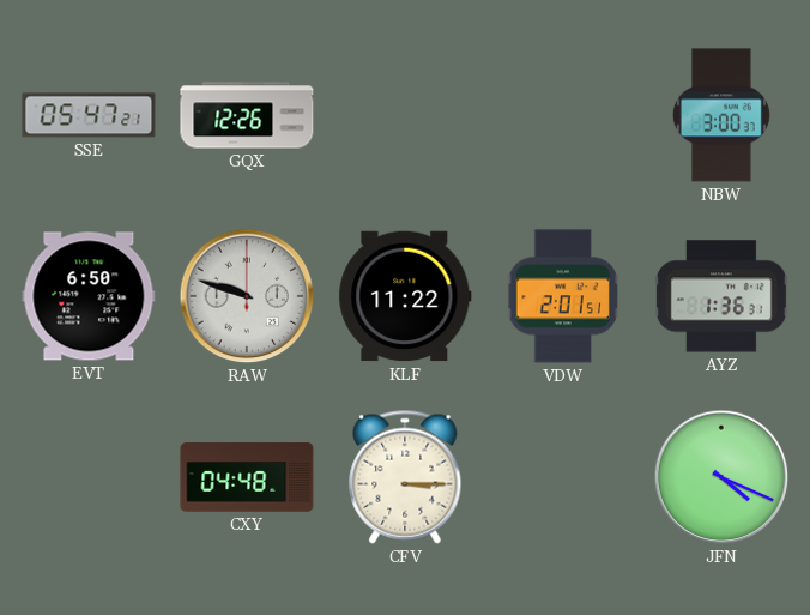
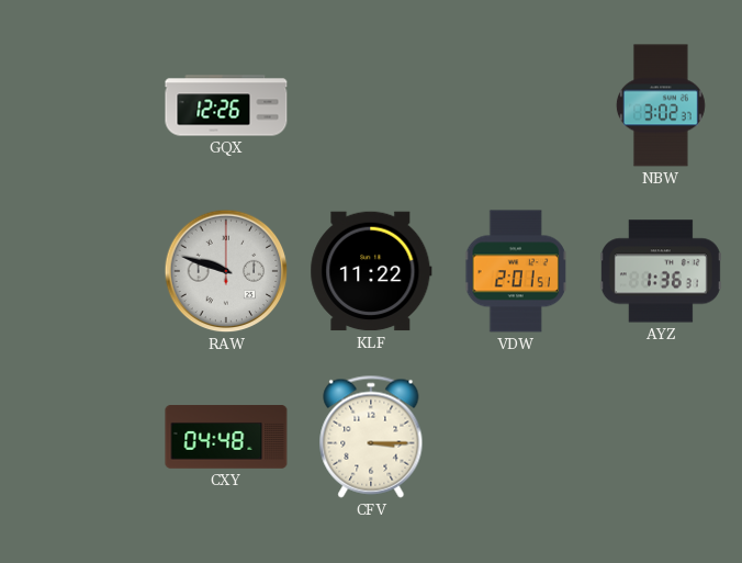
SSE: 05:47 -> none
NBW: 3:00 -> 3:02
EVT: 6:50 -> none
JFN: 4:19 -> none
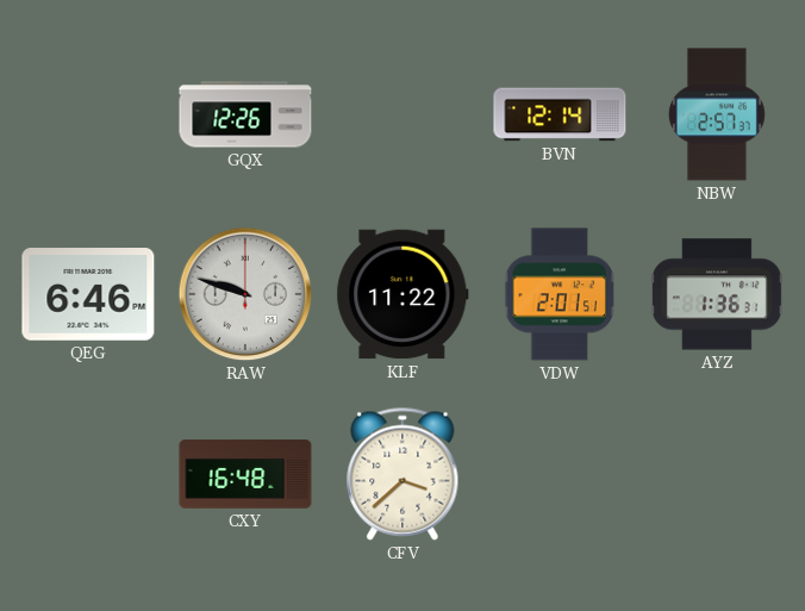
BVN: none -> 12:14
NBW: 3:02 -> 2:57
QEG: none -> 6:46
CXY: 04:48 -> 16:48
CFV: 3:15 -> 3:38
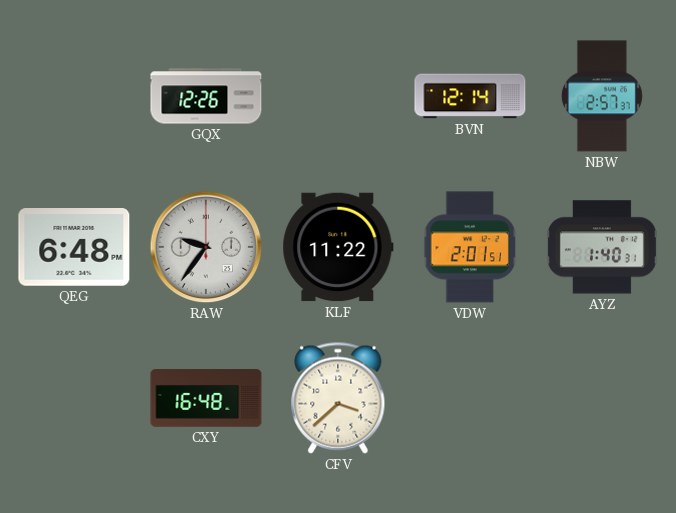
QEG: 6:46 -> 6:48
RAW: 9:48 -> 9:36
AYZ: 1:36 -> 1:40
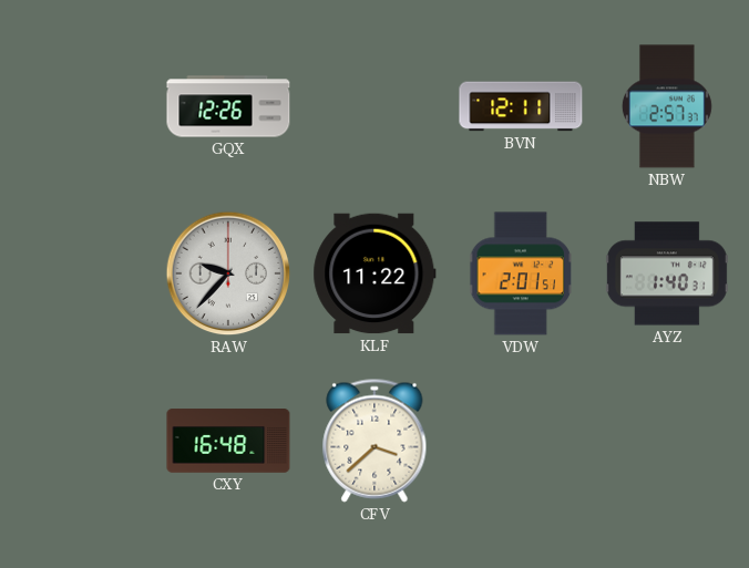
BVN: 12:14 -> 12:11
QEG: 6:48 -> none
RAW: 9:36 -> 9:37
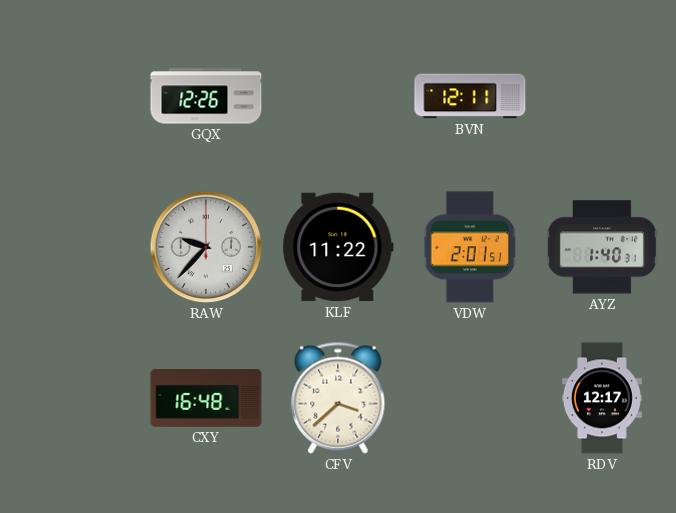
NBW: 2:57 -> none
RDV: none -> 12:17
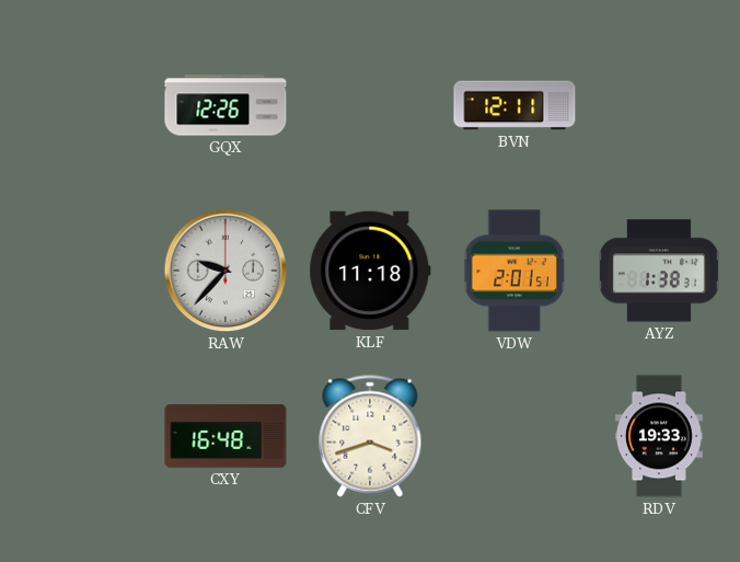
KLF: 11:22 -> 11:18
AYZ: 1:40 -> 1:38
CFV: 3:38 -> 3:42
RDV: 12:17 -> 19:33
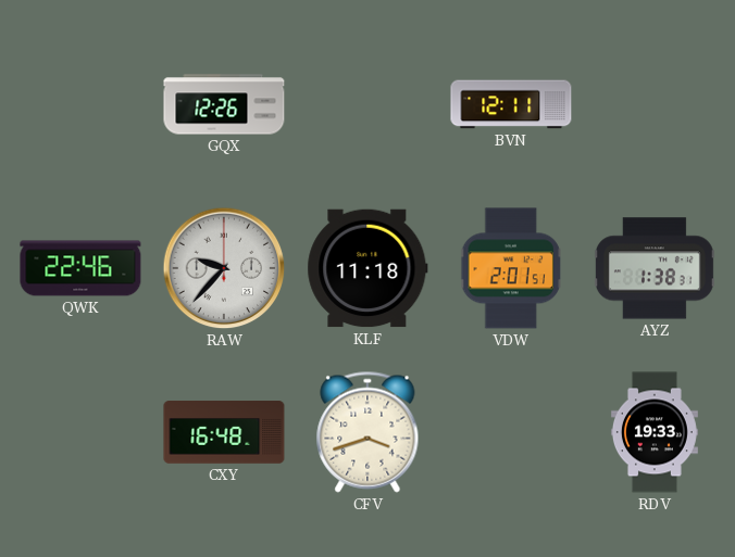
QWK: none -> 22:46
